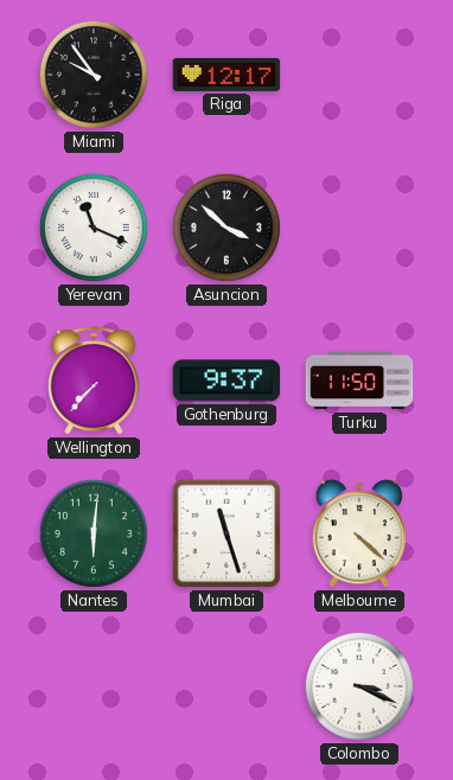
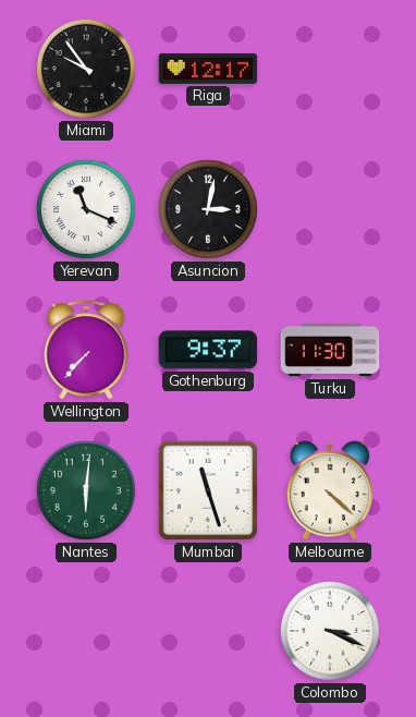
Asuncion: 3:52 -> 3:02
Turku: 11:50 -> 11:30
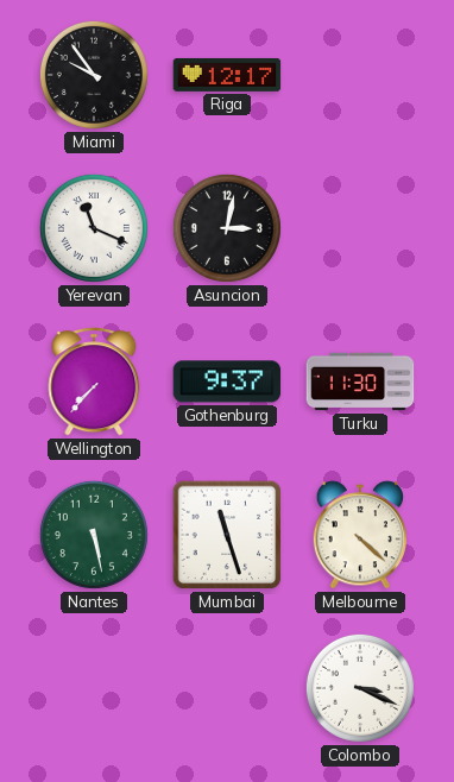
Nantes: 6:01 -> 5:28
